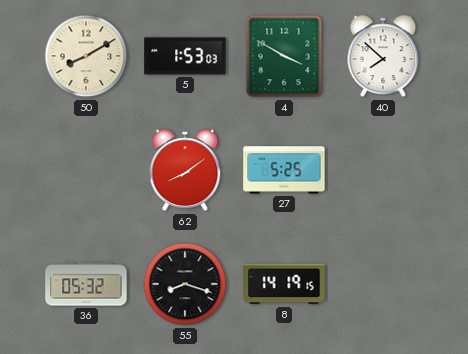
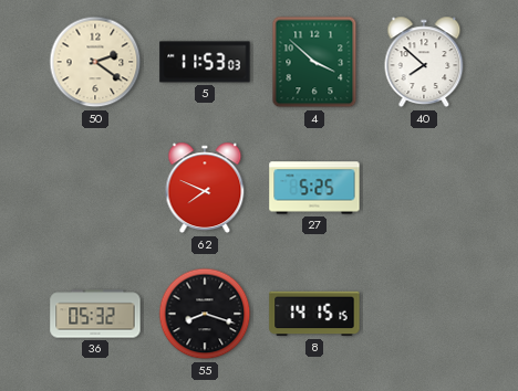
50: 8:10 -> 2:21
5: 1:53 -> 11:53
4: 3:50 -> 3:52
62: 8:09 -> 7:49
8: 14:19 -> 14:15
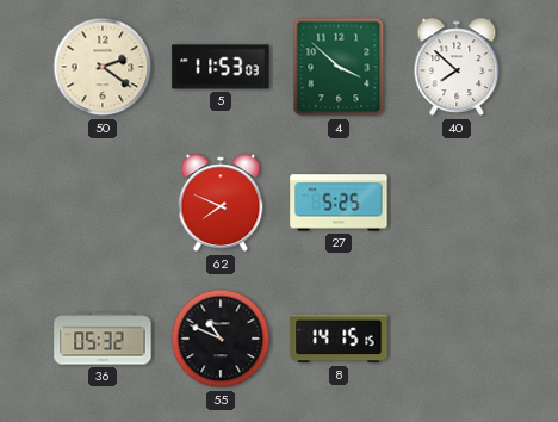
55: 8:18 -> 10:49
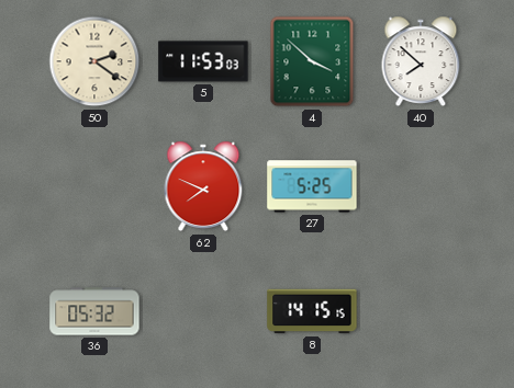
55: 10:49 -> none
